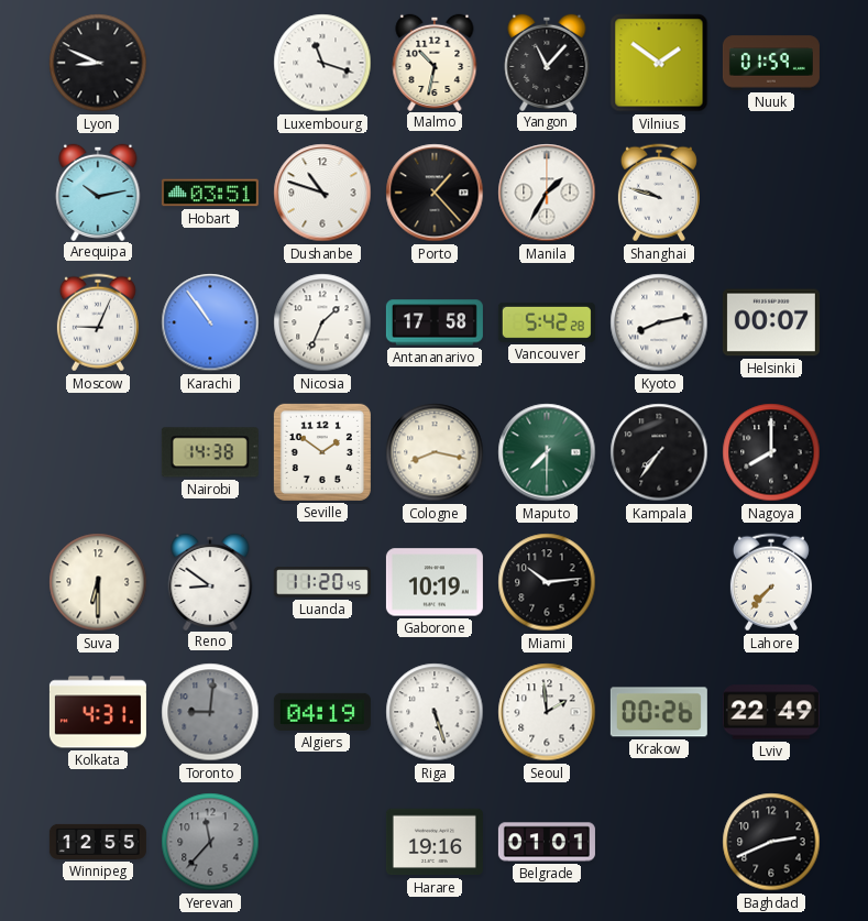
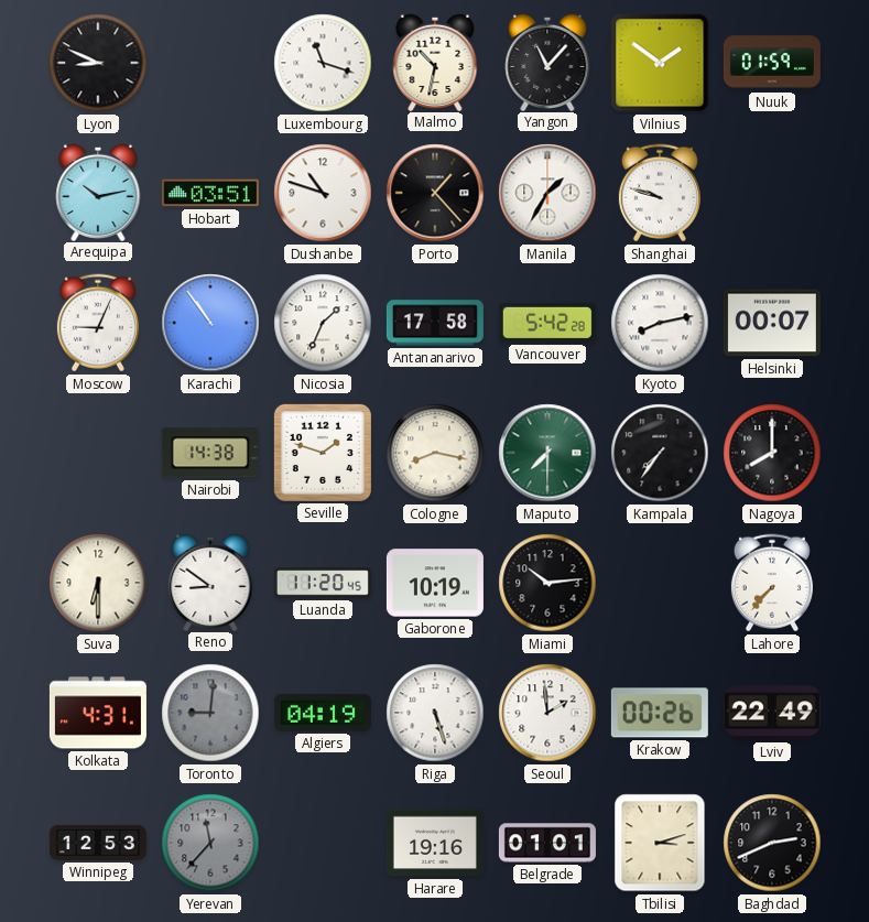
Seville: 1:51 -> 1:48
Winnipeg: 12:55 -> 12:53
Tbilisi: none -> 3:12
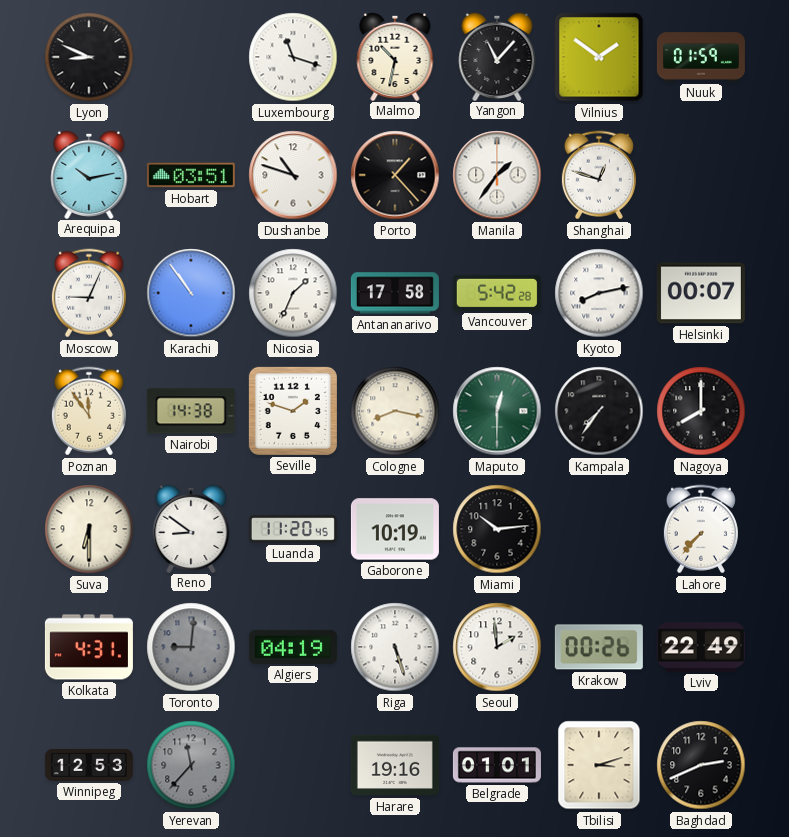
Manila: 1:35 -> 1:36
Shanghai: 9:48 -> 12:48
Poznan: none -> 11:54
Maputo: 7:30 -> 12:30
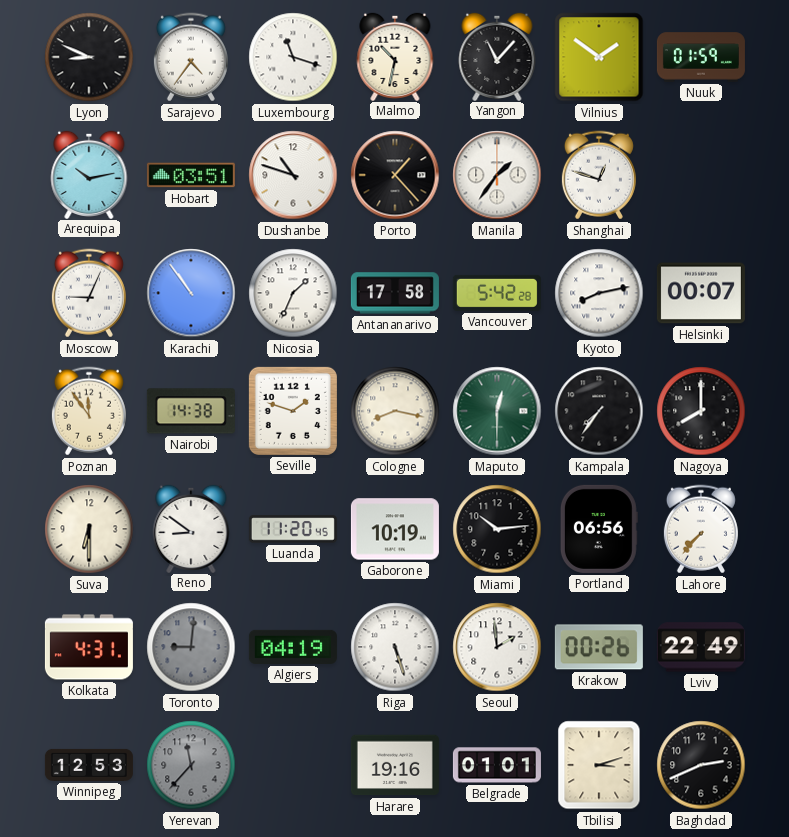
Sarajevo: none -> 4:36
Portland: none -> 06:56
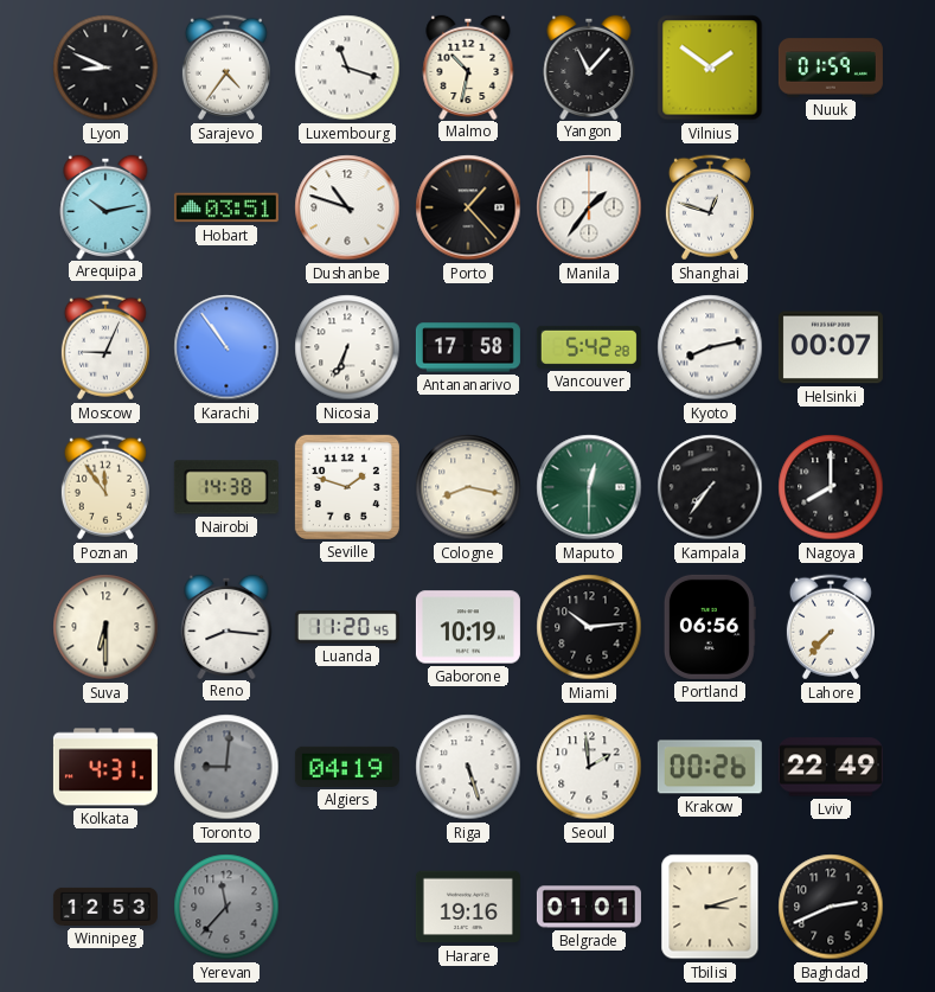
Nicosia: 1:34 -> 6:34
Reno: 8:51 -> 8:16
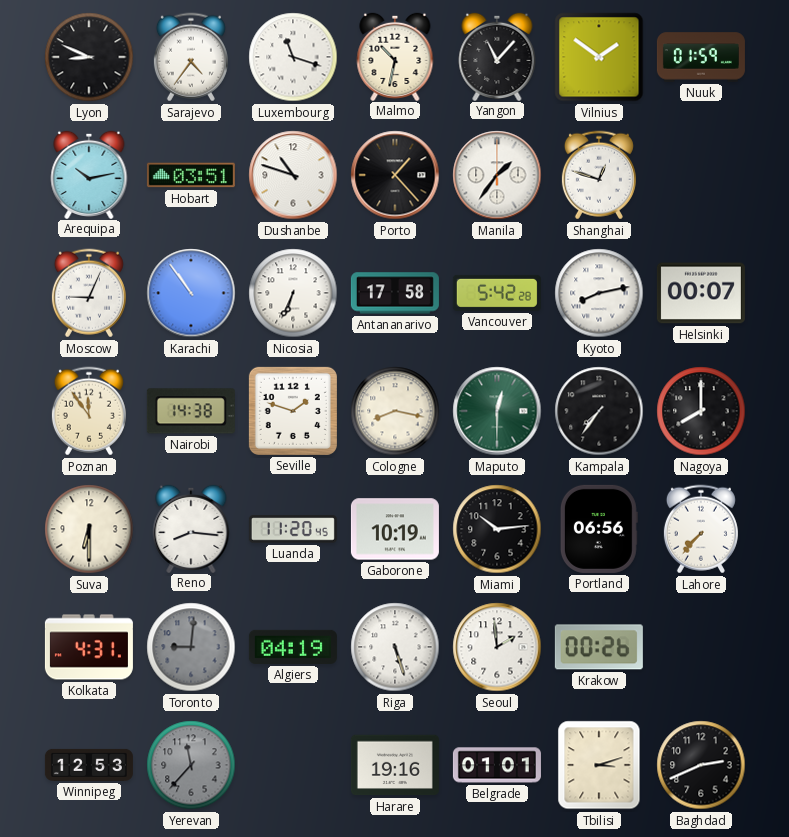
Lviv: 22:49 -> none
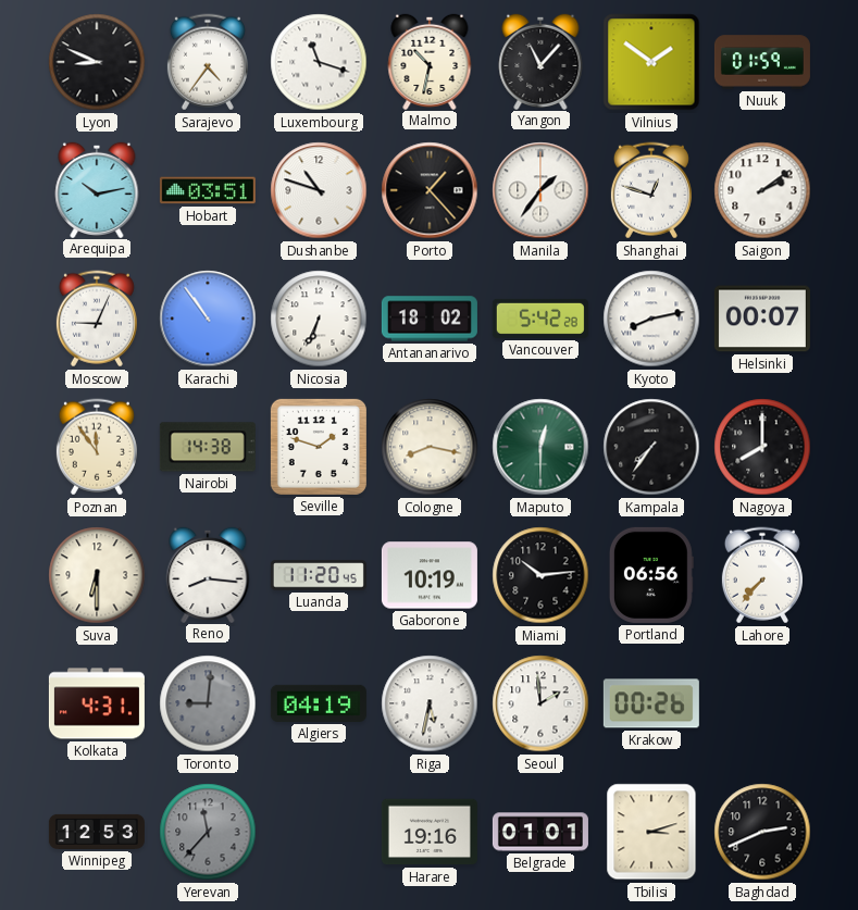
Saigon: none -> 2:09
Antananarivo: 17:58 -> 18:02
Riga: 5:27 -> 5:32
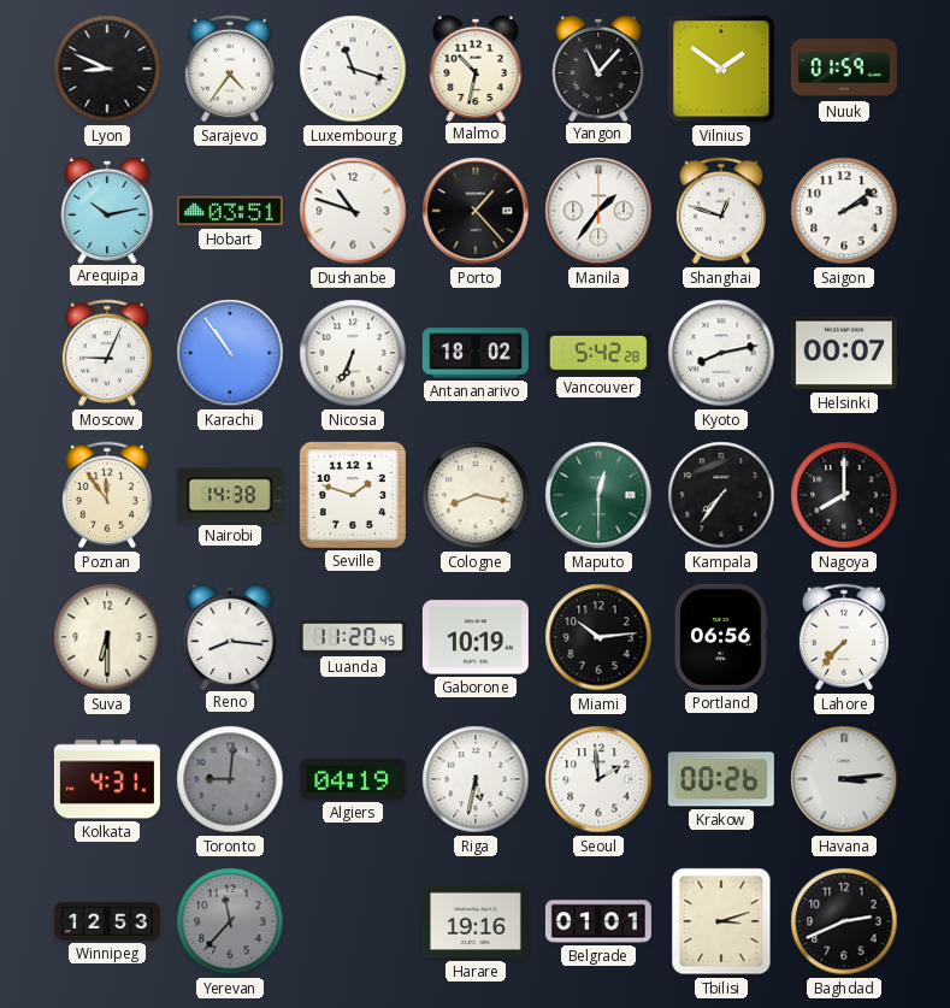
Havana: none -> 3:14
